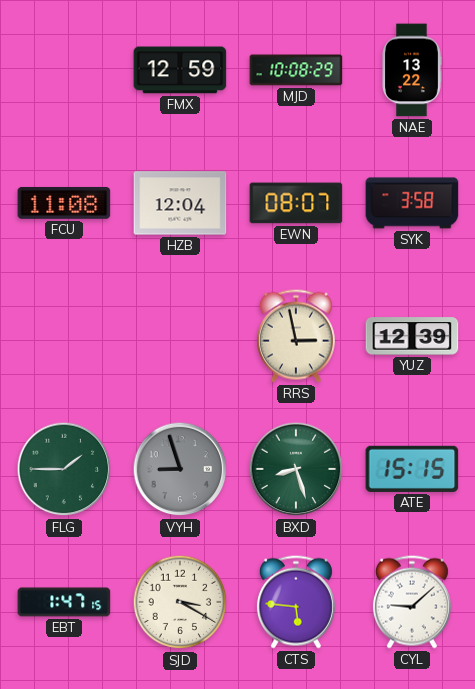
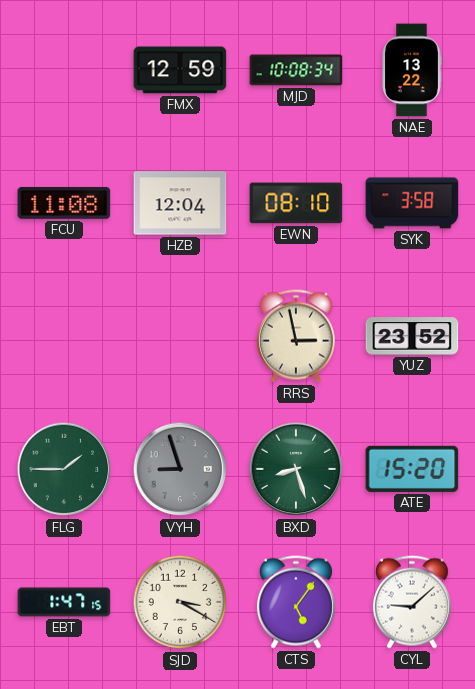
MJD: 10:08:29 -> 10:08:34
EWN: 08:07 -> 08:10
YUZ: 12:39 -> 23:52
ATE: 15:15 -> 15:20
CTS: 5:46 -> 5:06
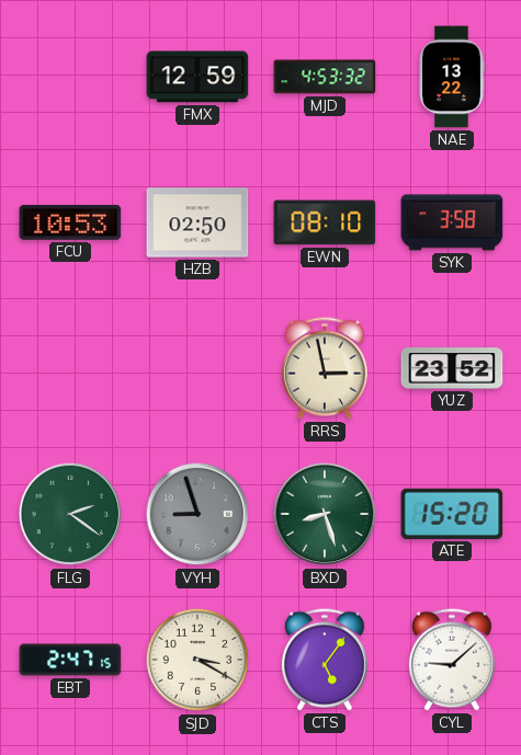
MJD: 10:08 -> 4:53
FCU: 11:08 -> 10:53
HZB: 12:04 -> 02:50
FLG: 1:45 -> 2:21
EBT: 1:47 -> 2:47
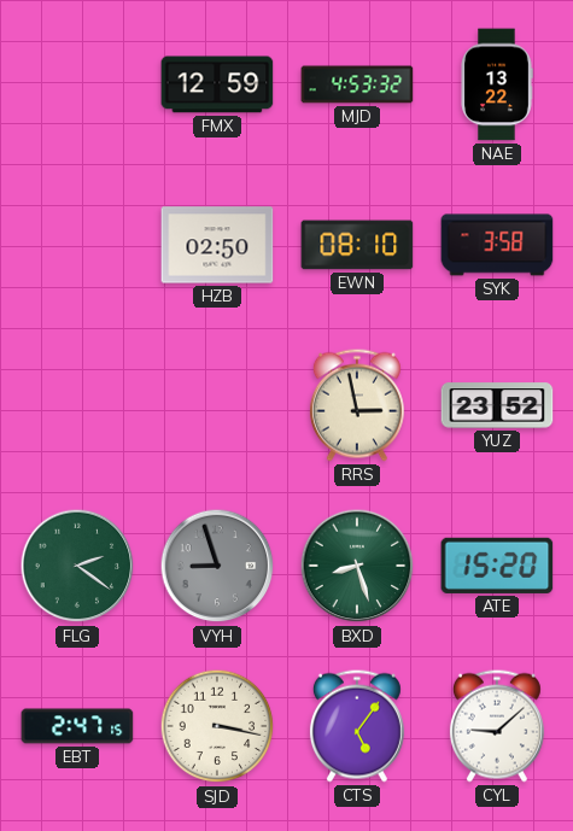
FCU: 10:53 -> none
SJD: 3:20 -> 3:17
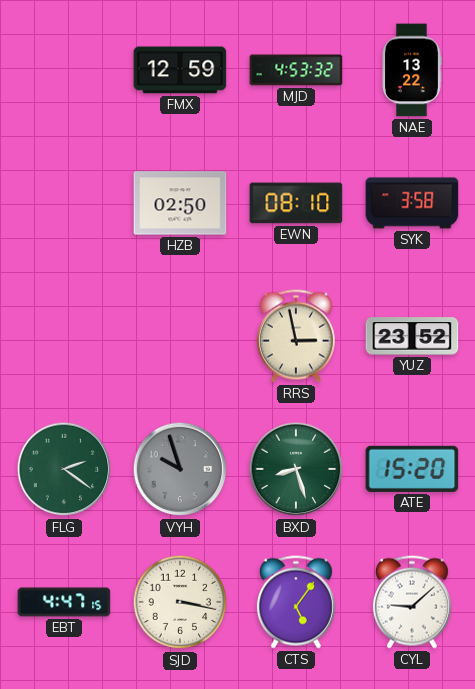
VYH: 8:57 -> 9:57
EBT: 2:47 -> 4:47
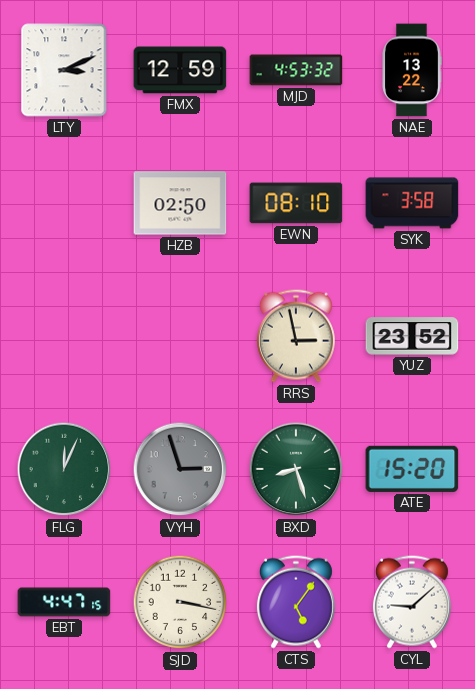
LTY: none -> 3:11
FLG: 2:21 -> 12:04
VYH: 9:57 -> 2:57
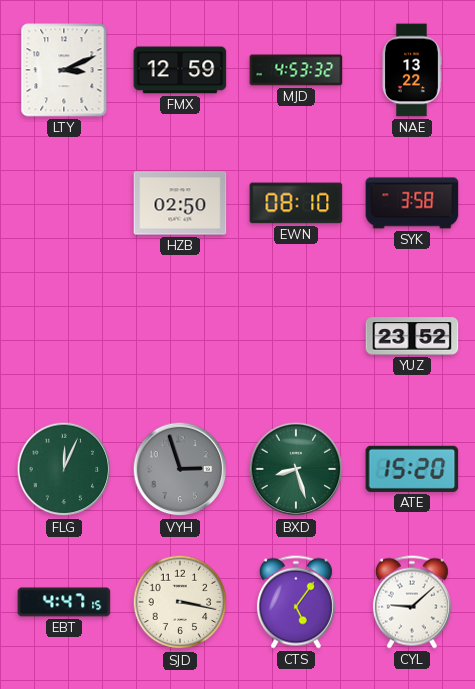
RRS: 2:58 -> none
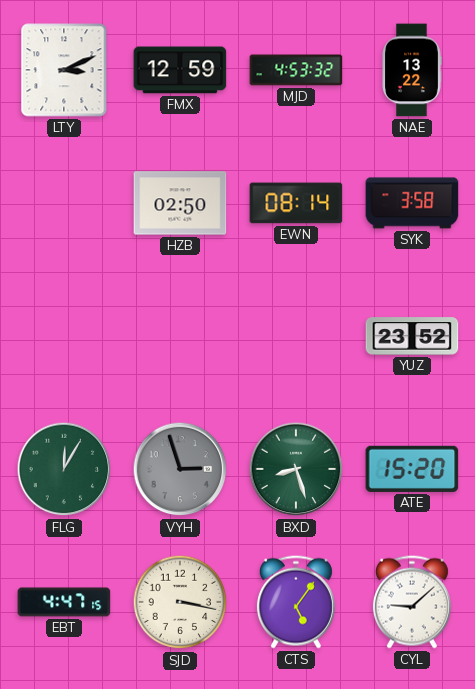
EWN: 08:10 -> 08:14
FLG: 12:04 -> 12:05
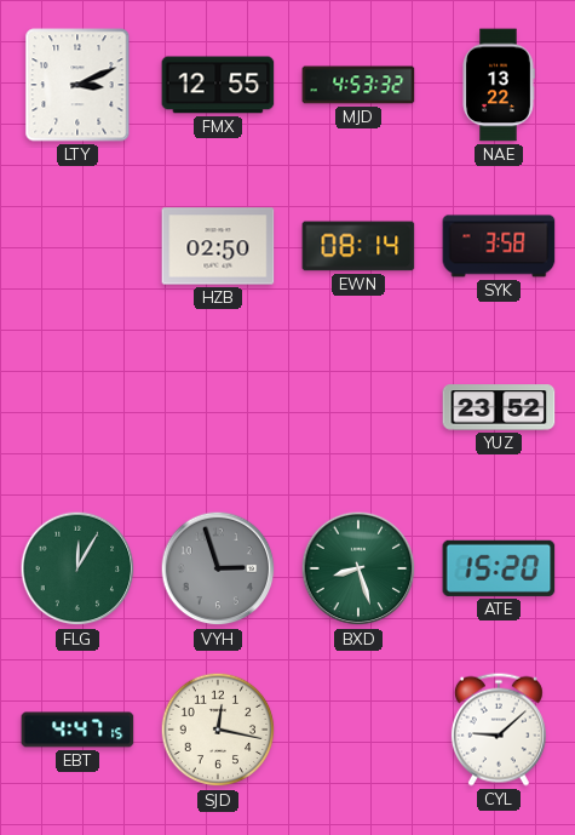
FMX: 12:59 -> 12:55
SJD: 3:17 -> 12:17
CTS: 5:06 -> none
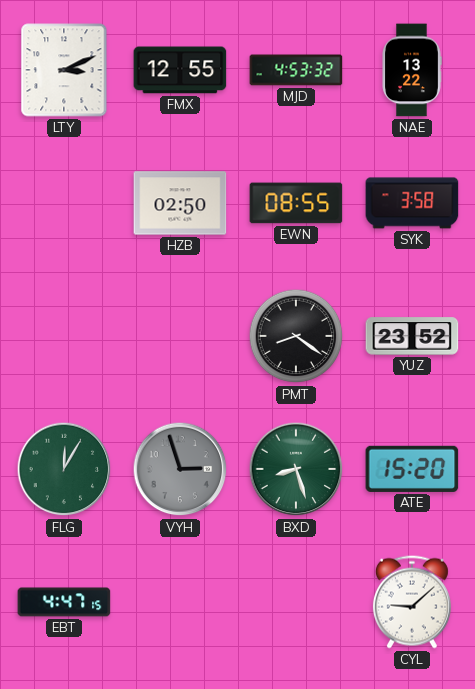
EWN: 08:14 -> 08:55
PMT: none -> 8:21
SJD: 12:17 -> none
